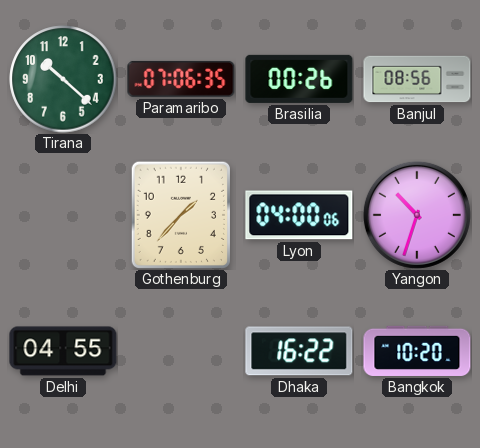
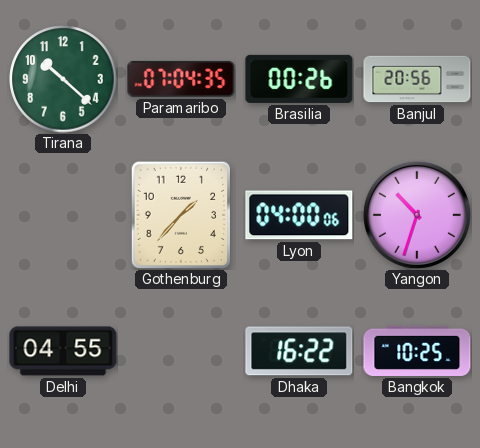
Paramaribo: 07:06 -> 07:04
Banjul: 08:56 -> 20:56
Bangkok: 10:20 -> 10:25
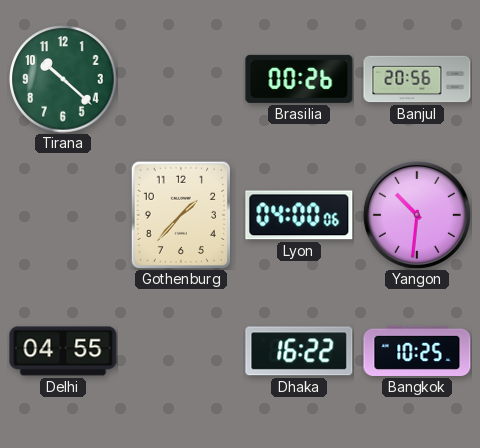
Paramaribo: 07:04 -> none
Yangon: 10:33 -> 10:31
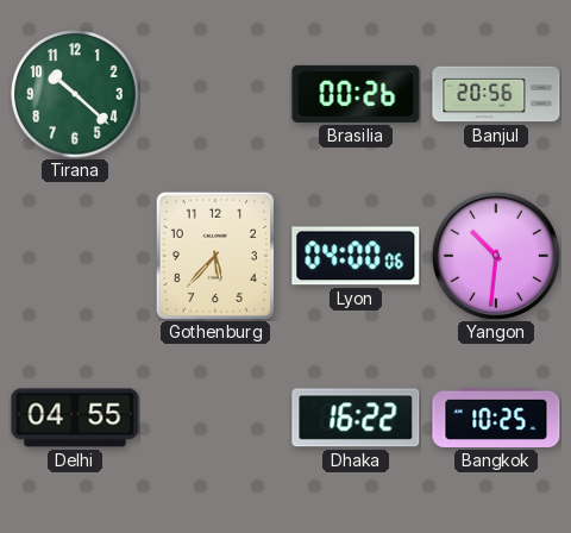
Gothenburg: 1:37 -> 5:37
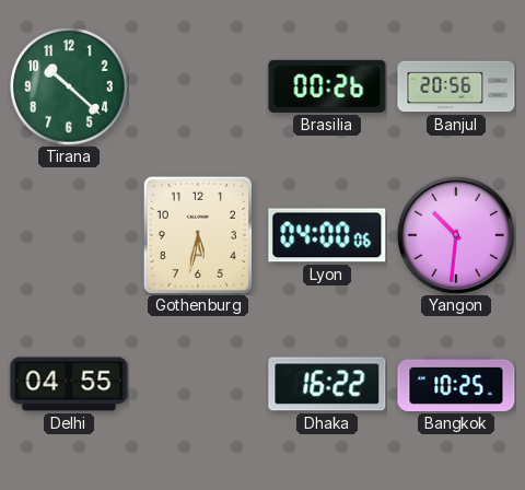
Gothenburg: 5:37 -> 5:32
